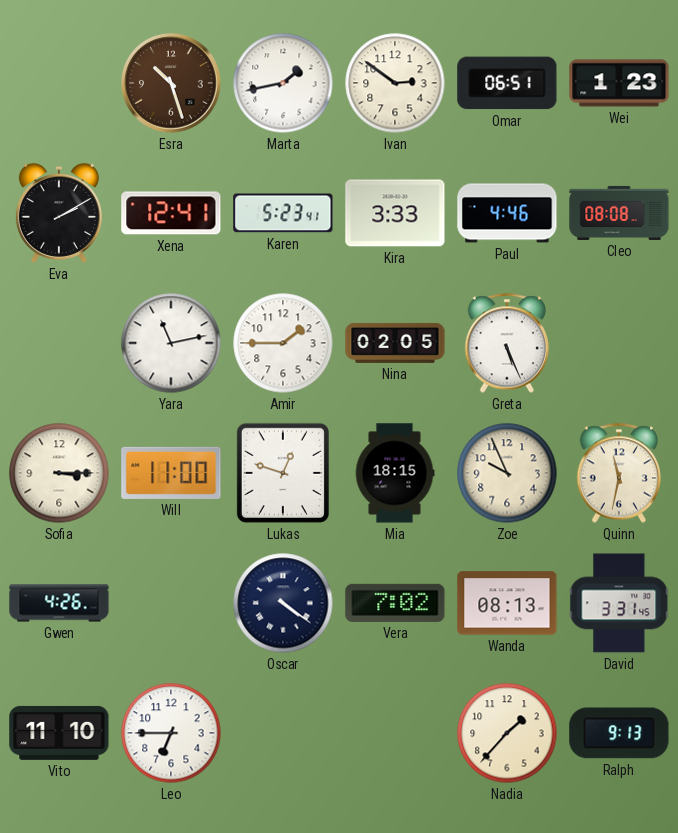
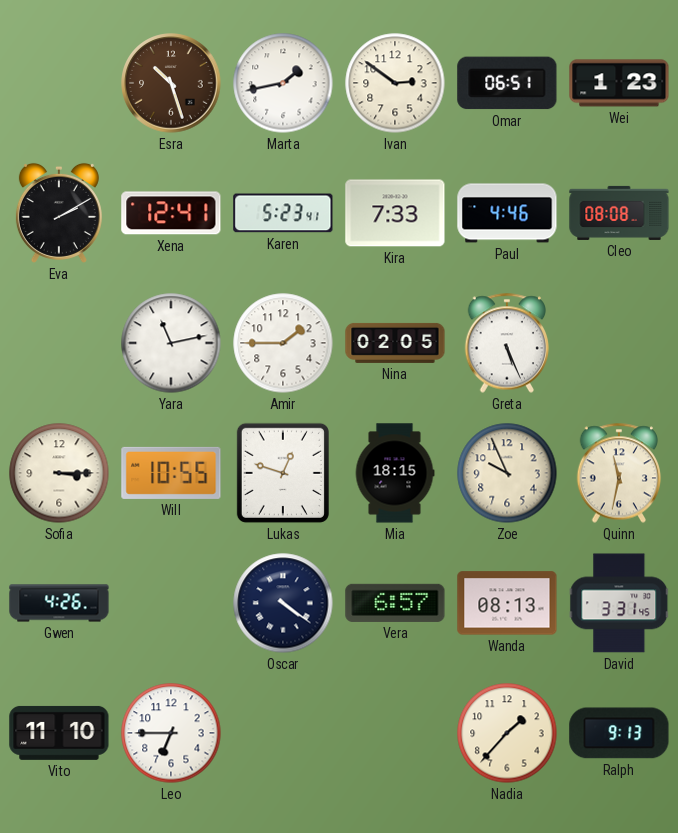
Kira: 3:33 -> 7:33
Will: 11:00 -> 10:55
Vera: 7:02 -> 6:57
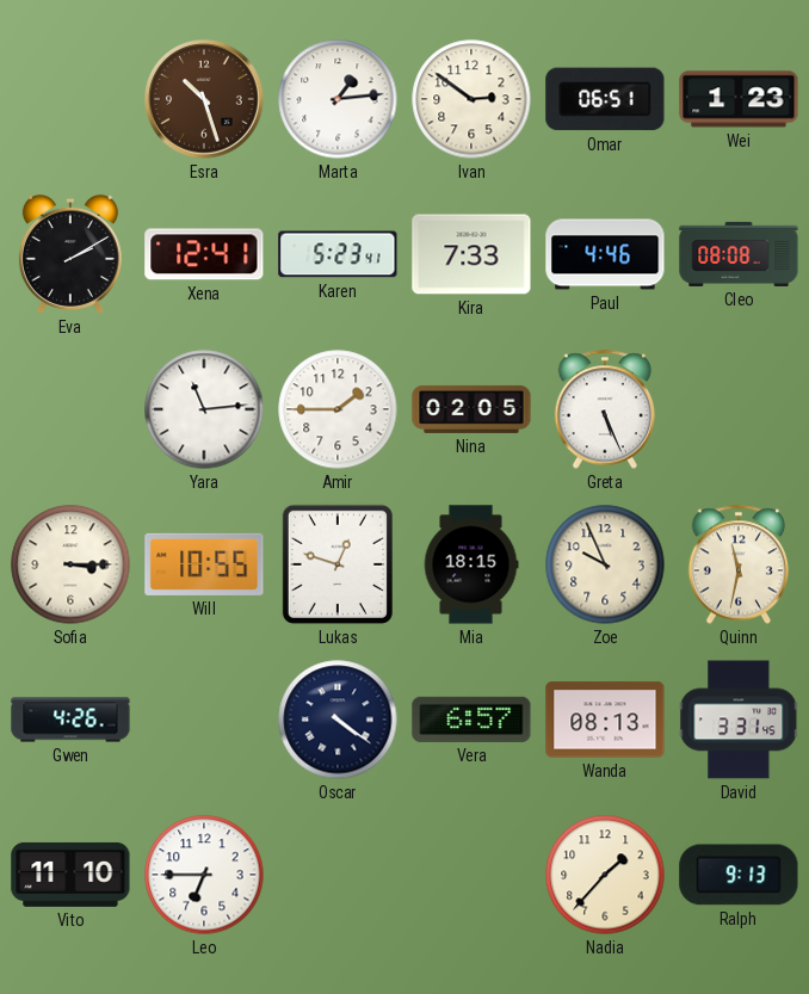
Marta: 1:43 -> 1:14
Yara: 11:13 -> 11:14
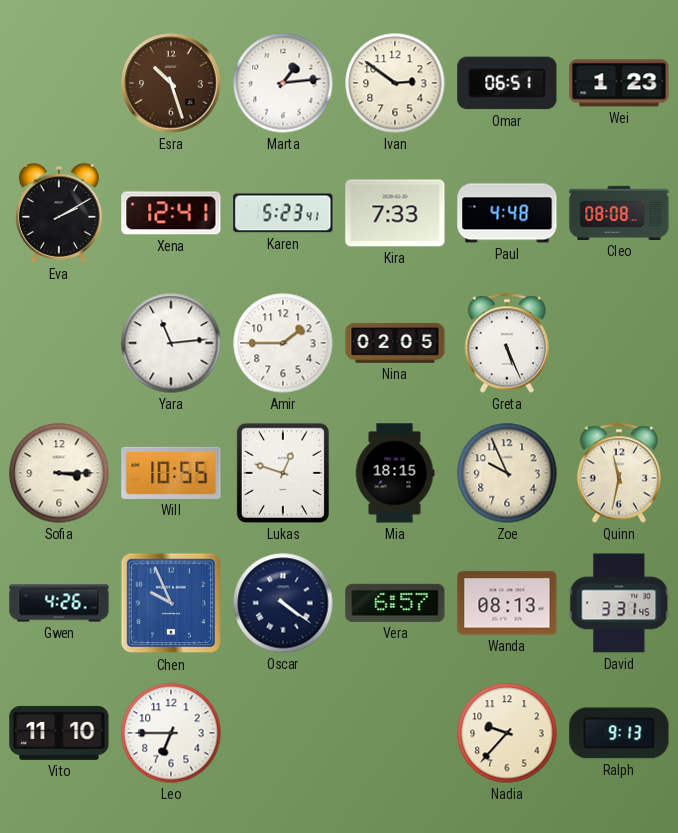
Paul: 4:46 -> 4:48
Chen: none -> 9:56
Nadia: 1:37 -> 9:37
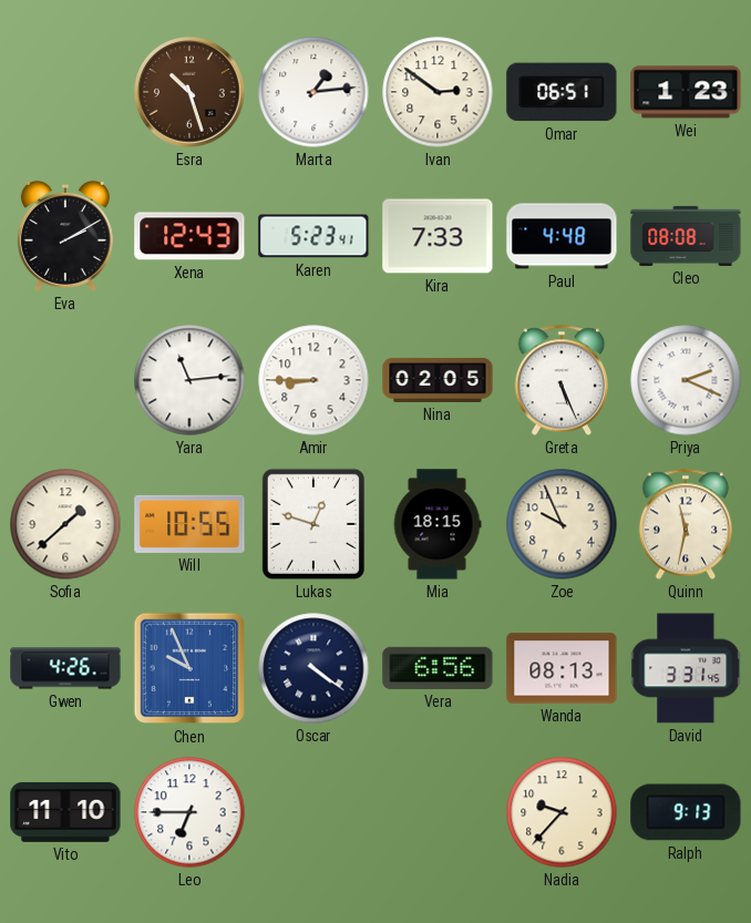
Xena: 12:41 -> 12:43
Amir: 1:45 -> 8:45
Priya: none -> 2:19
Sofia: 3:15 -> 1:38
Vera: 6:57 -> 6:56
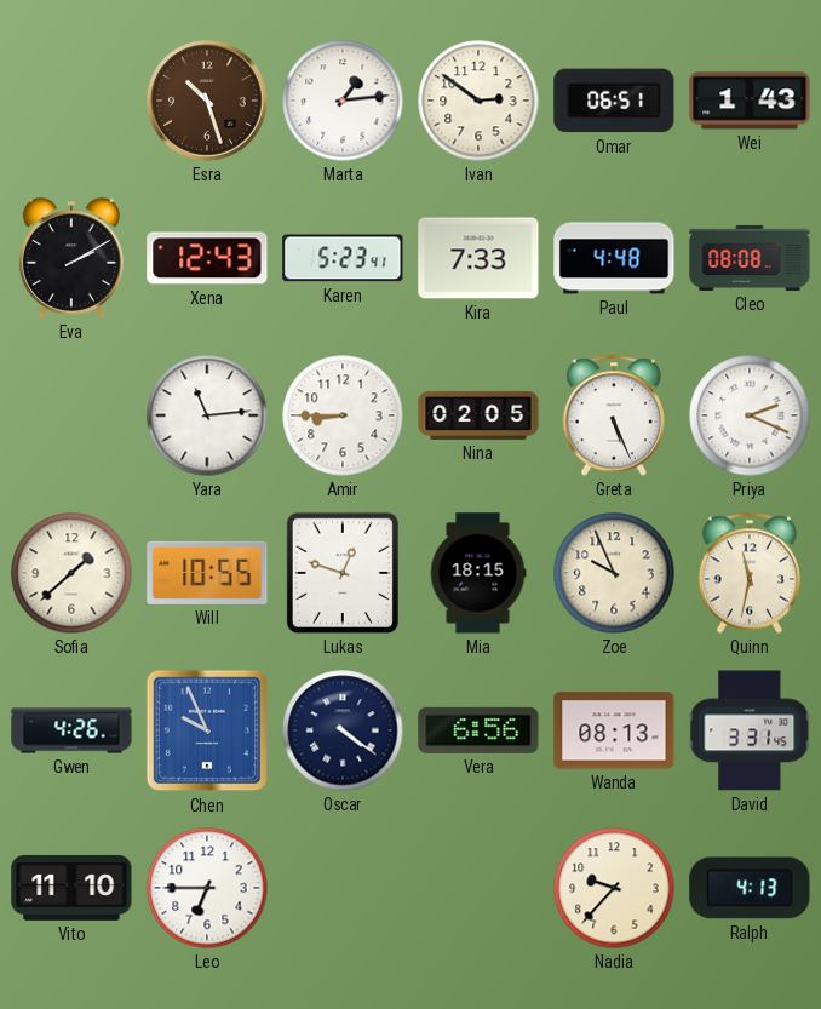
Wei: 1:23 -> 1:43
Ralph: 9:13 -> 4:13
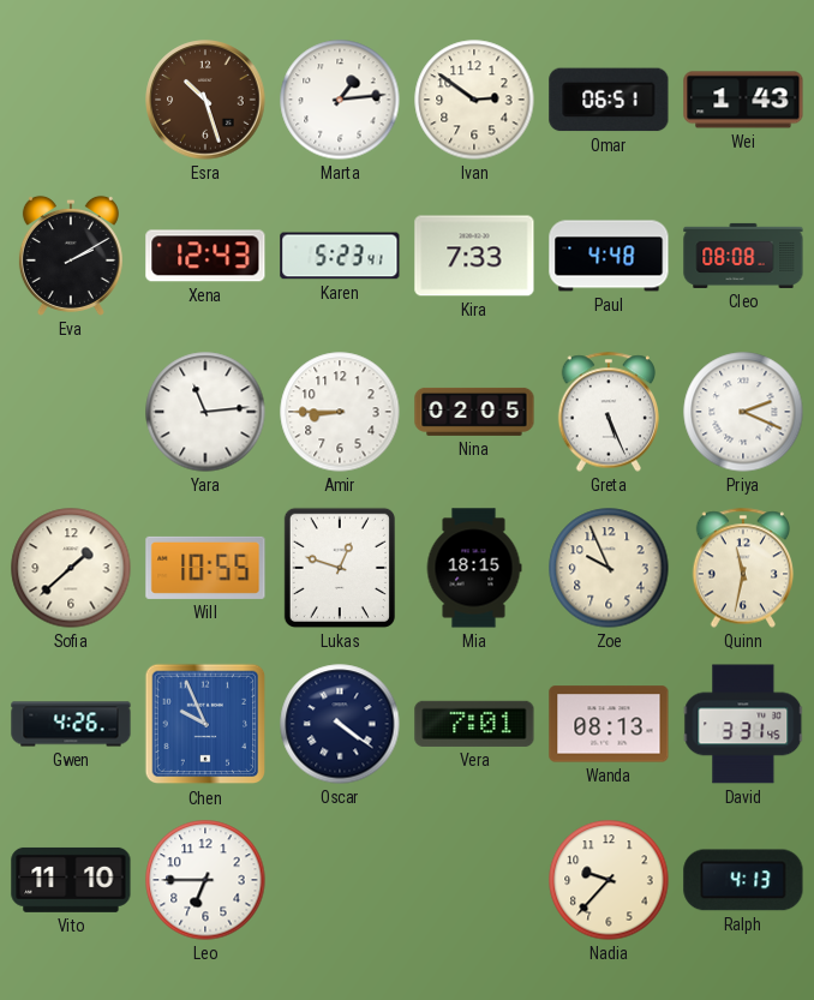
Vera: 6:56 -> 7:01
